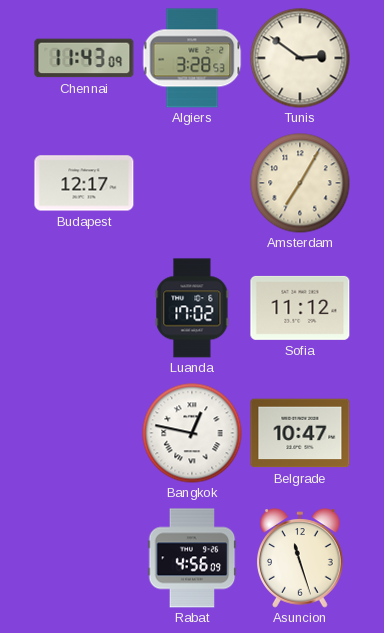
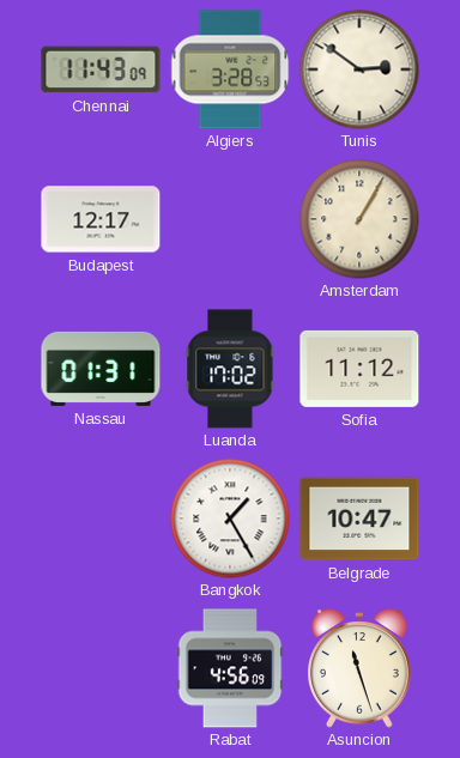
Amsterdam: 7:05 -> 1:05
Nassau: none -> 01:31
Bangkok: 12:47 -> 1:25
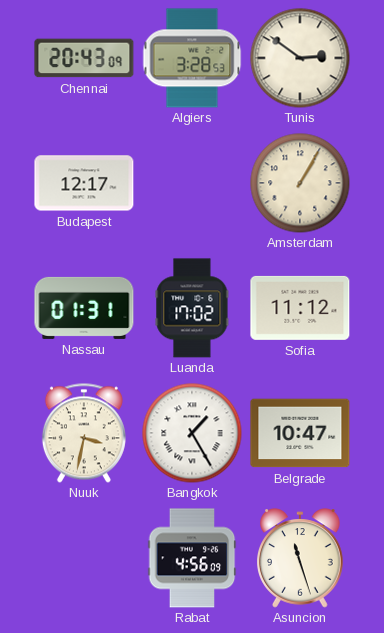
Chennai: 11:43 -> 20:43
Nuuk: none -> 3:32
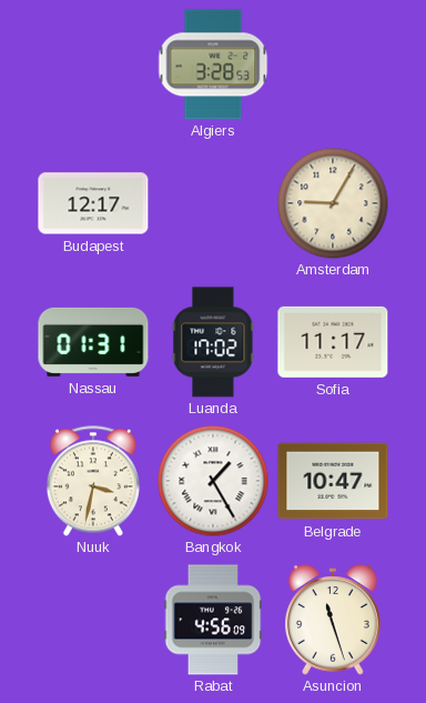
Chennai: 20:43 -> none
Tunis: 2:51 -> none
Amsterdam: 1:05 -> 9:05
Sofia: 11:12 -> 11:17
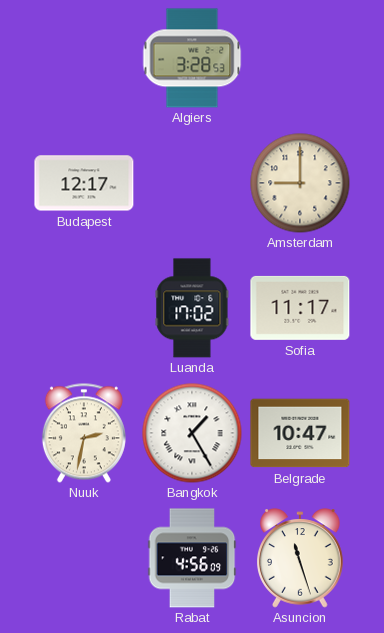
Amsterdam: 9:05 -> 9:00
Nassau: 01:31 -> none
Nuuk: 3:32 -> 2:32
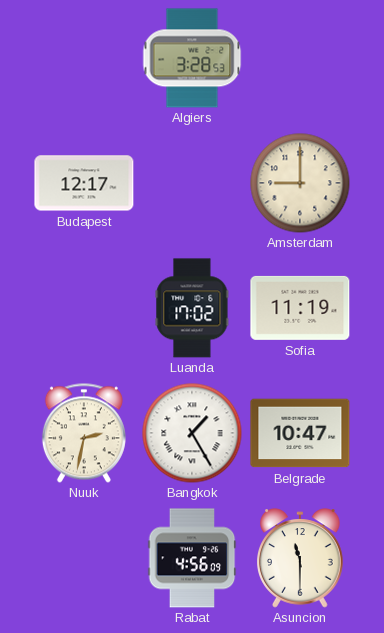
Sofia: 11:17 -> 11:19
Asuncion: 11:27 -> 11:30
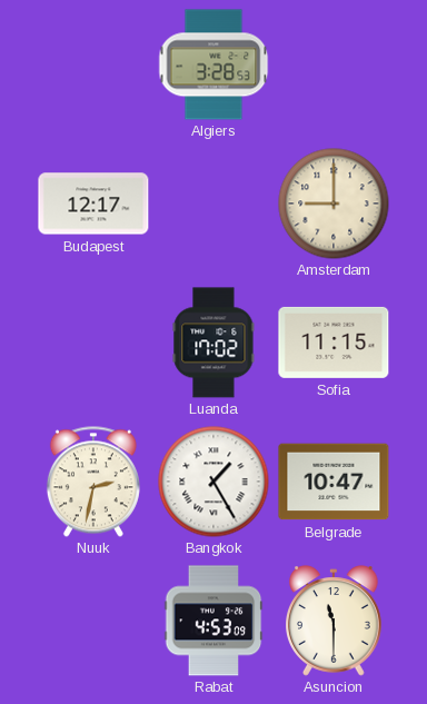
Sofia: 11:19 -> 11:15
Rabat: 4:56 -> 4:53
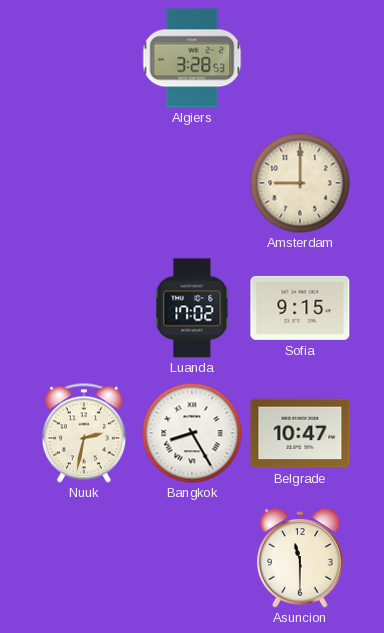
Budapest: 12:17 -> none
Sofia: 11:15 -> 9:15
Bangkok: 1:25 -> 8:25
Rabat: 4:53 -> none
